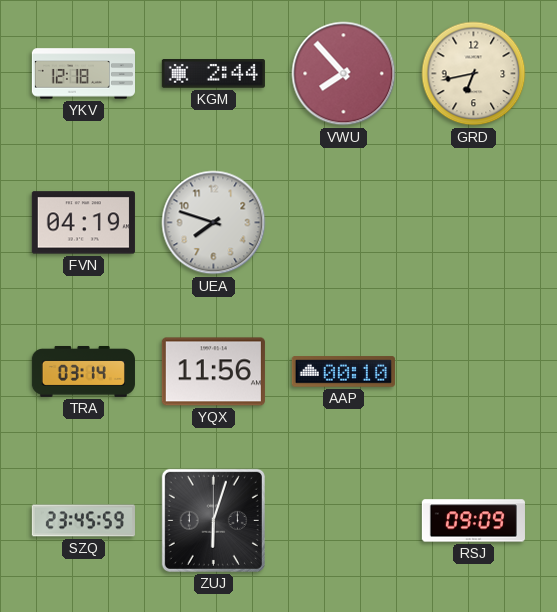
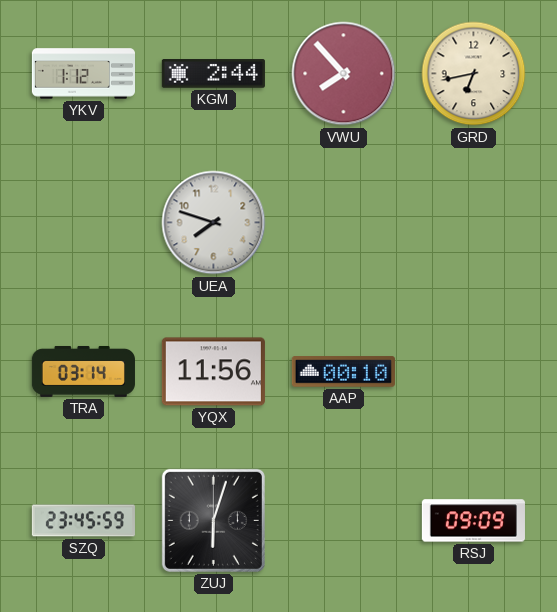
YKV: 12:18 -> 1:12
FVN: 04:19 -> none
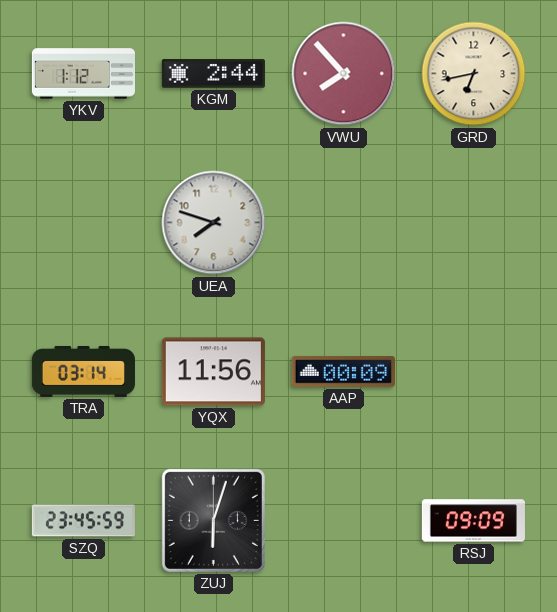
AAP: 00:10 -> 00:09
